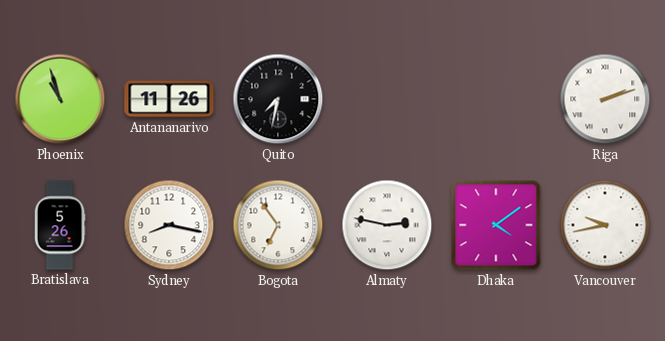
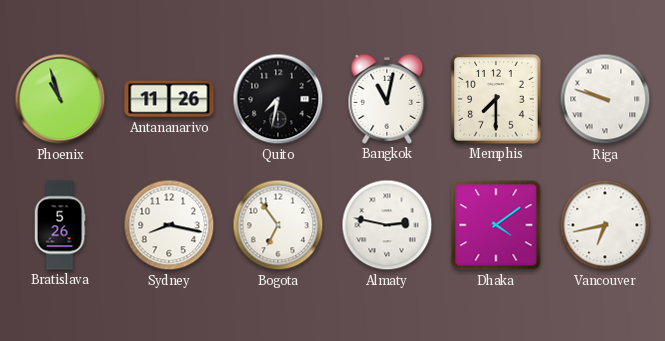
Bangkok: none -> 11:02
Memphis: none -> 7:30
Riga: 2:12 -> 9:48
Vancouver: 9:43 -> 6:43
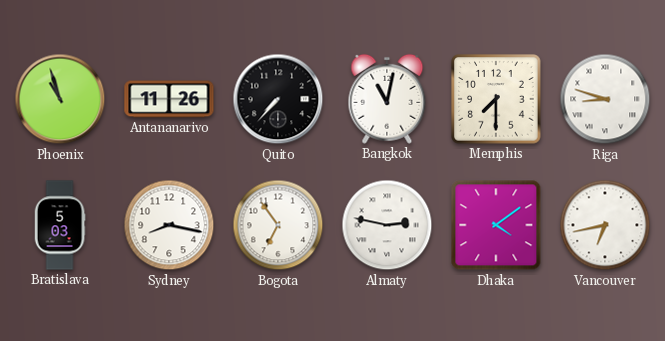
Quito: 7:32 -> 7:37
Riga: 9:48 -> 8:48
Bratislava: 5:26 -> 5:03
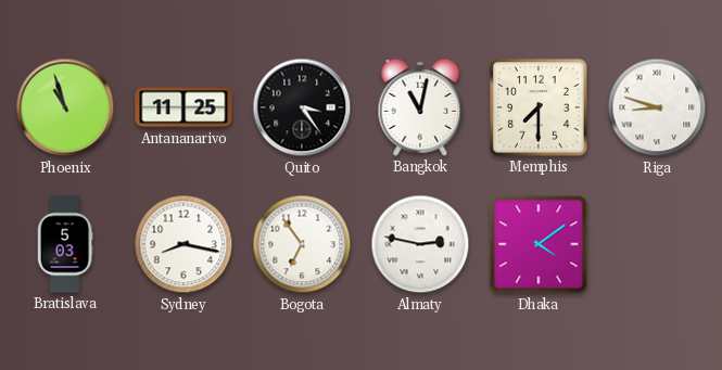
Antananarivo: 11:26 -> 11:25
Quito: 7:37 -> 3:24
Vancouver: 6:43 -> none
